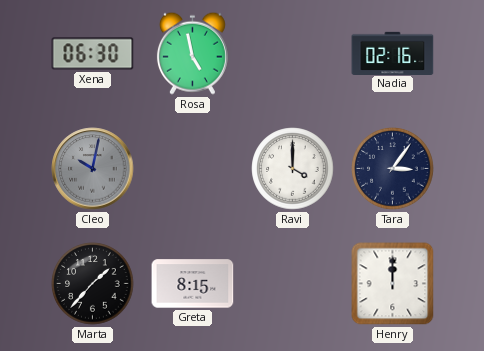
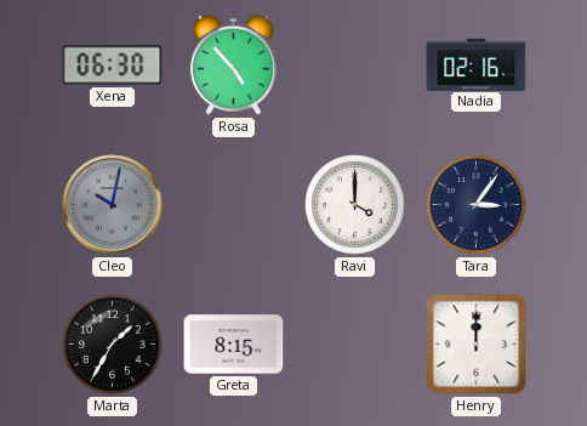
Rosa: 4:58 -> 4:53
Marta: 1:37 -> 1:35
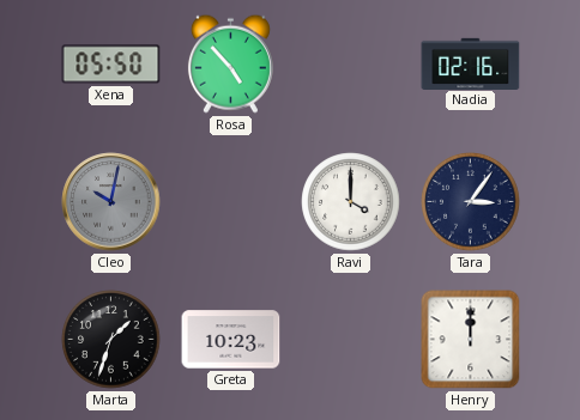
Xena: 06:30 -> 05:50
Marta: 1:35 -> 1:33
Greta: 8:15 -> 10:23
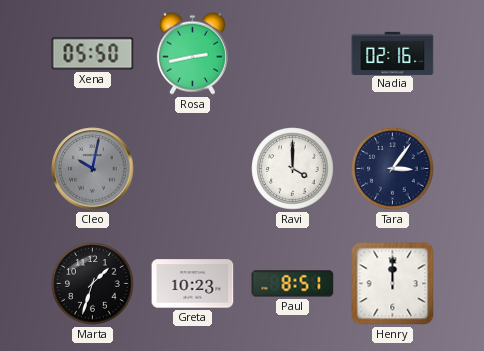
Rosa: 4:53 -> 2:43
Paul: none -> 8:51
